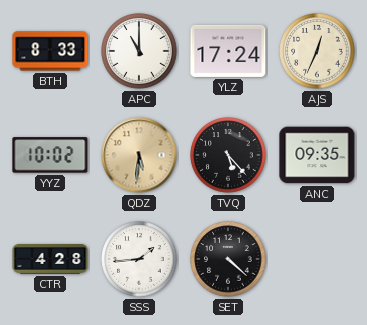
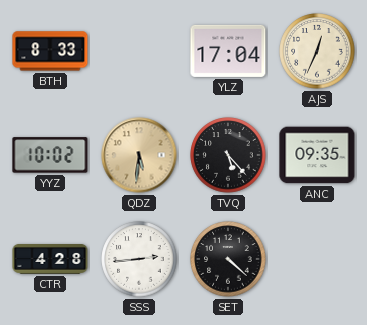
APC: 11:00 -> none
YLZ: 17:24 -> 17:04
SSS: 1:44 -> 2:44
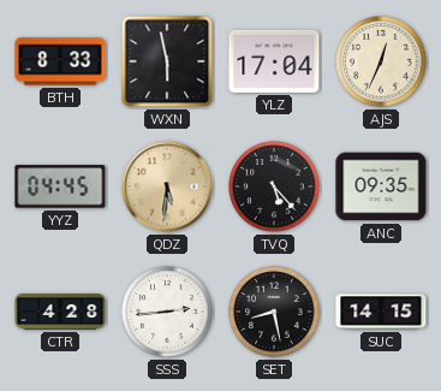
WXN: none -> 5:58
YYZ: 10:02 -> 04:45
SET: 4:22 -> 8:28
SUC: none -> 14:15
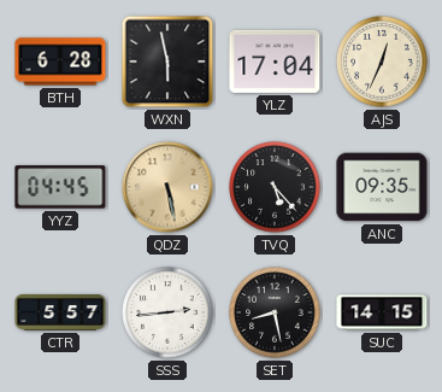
BTH: 8:33 -> 6:28
QDZ: 5:31 -> 5:28
CTR: 4:28 -> 5:57
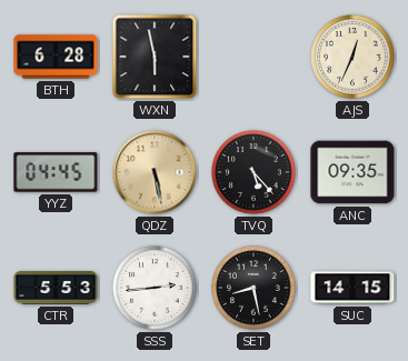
YLZ: 17:04 -> none
CTR: 5:57 -> 5:53
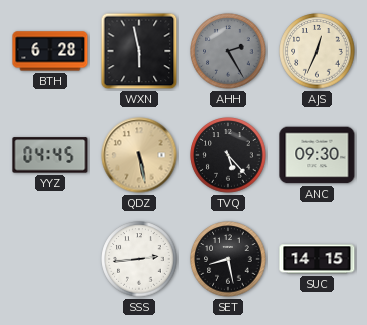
AHH: none -> 2:25
ANC: 09:35 -> 09:30
CTR: 5:53 -> none
